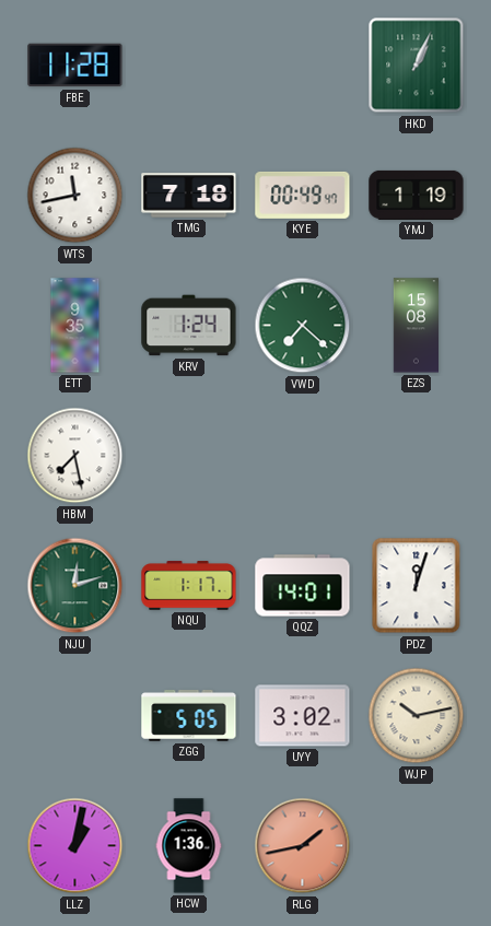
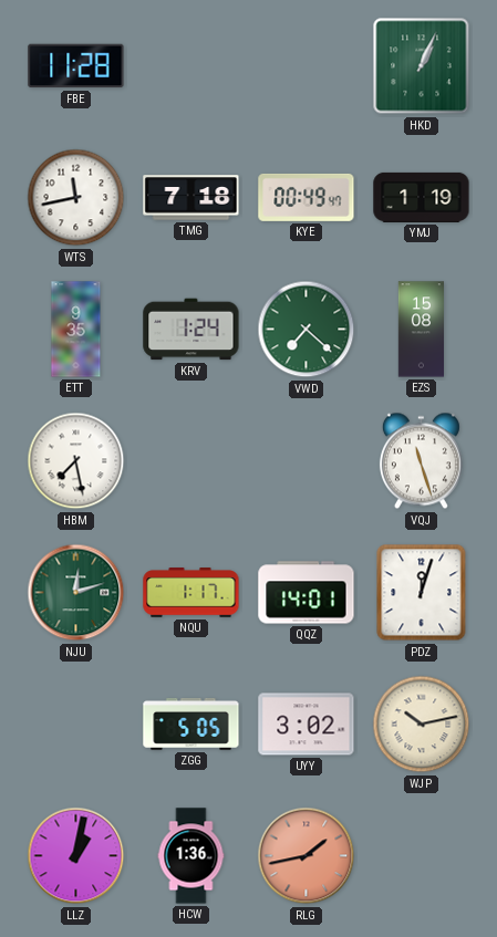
VQJ: none -> 11:27
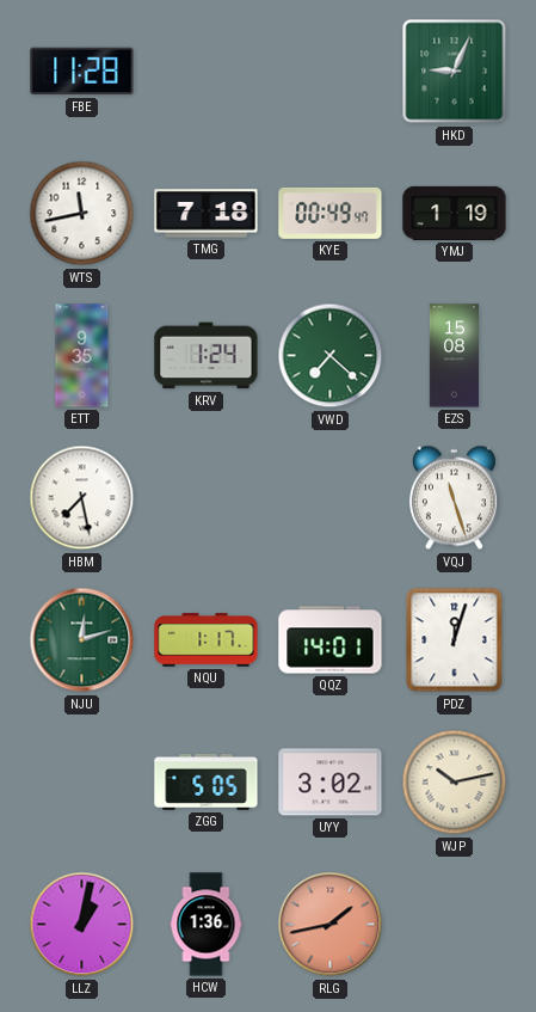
HKD: 1:04 -> 9:04
